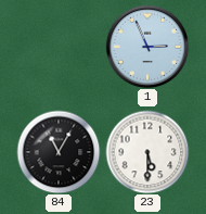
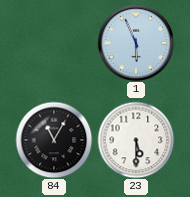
1: 2:56 -> 5:56
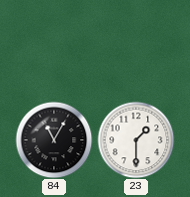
1: 5:56 -> none
23: 5:30 -> 1:30
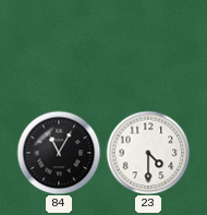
23: 1:30 -> 4:30
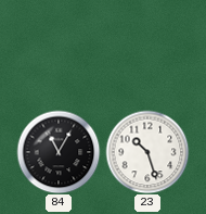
23: 4:30 -> 10:27
